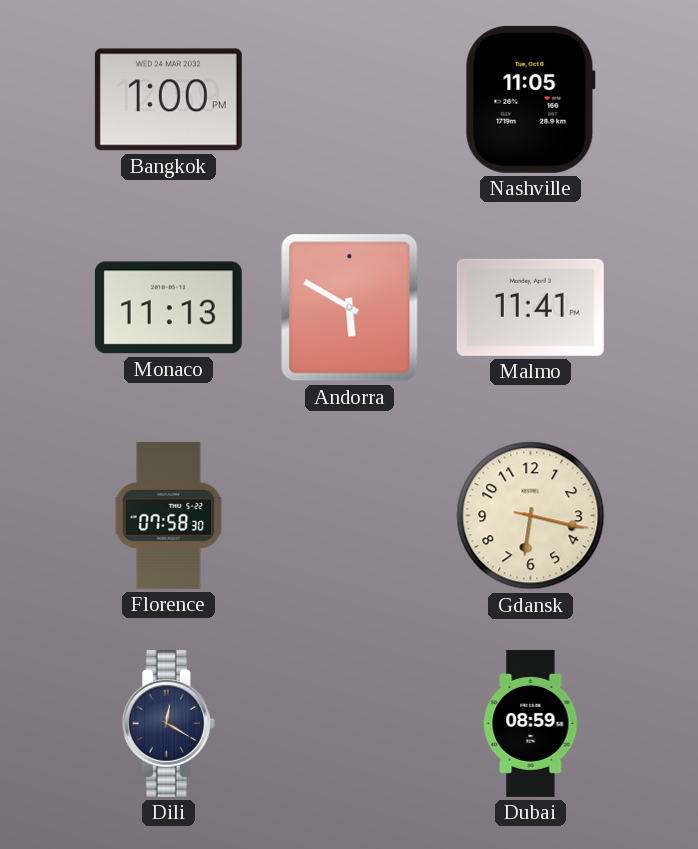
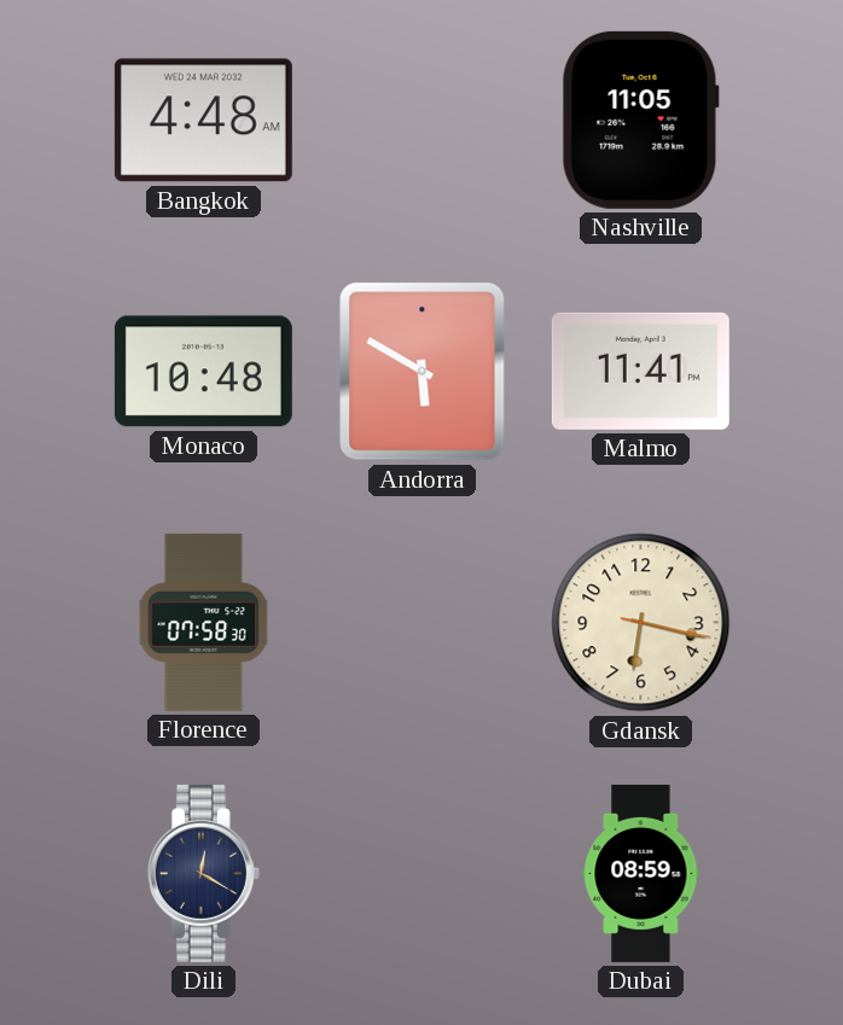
Bangkok: 1:00 -> 4:48
Monaco: 11:13 -> 10:48
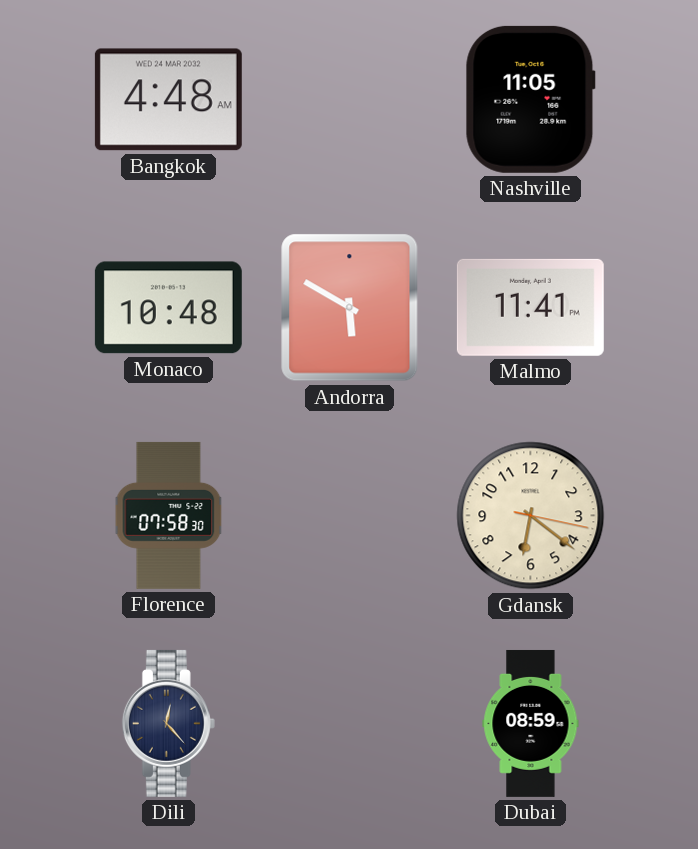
Gdansk: 6:17 -> 6:21
Dili: 12:20 -> 12:23
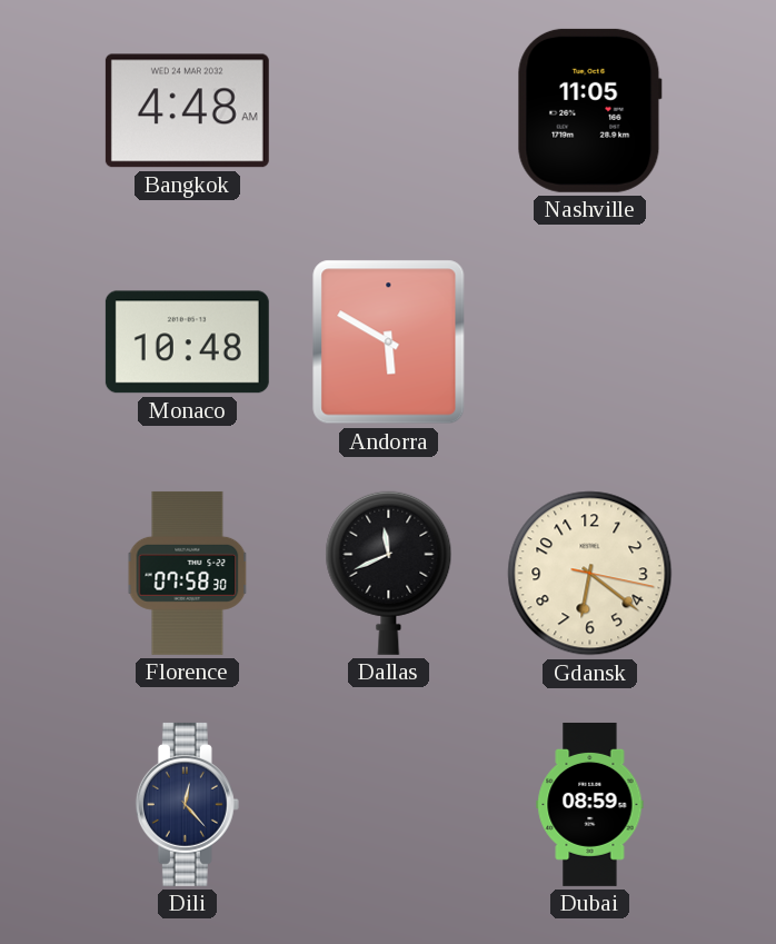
Malmo: 11:41 -> none
Dallas: none -> 11:41
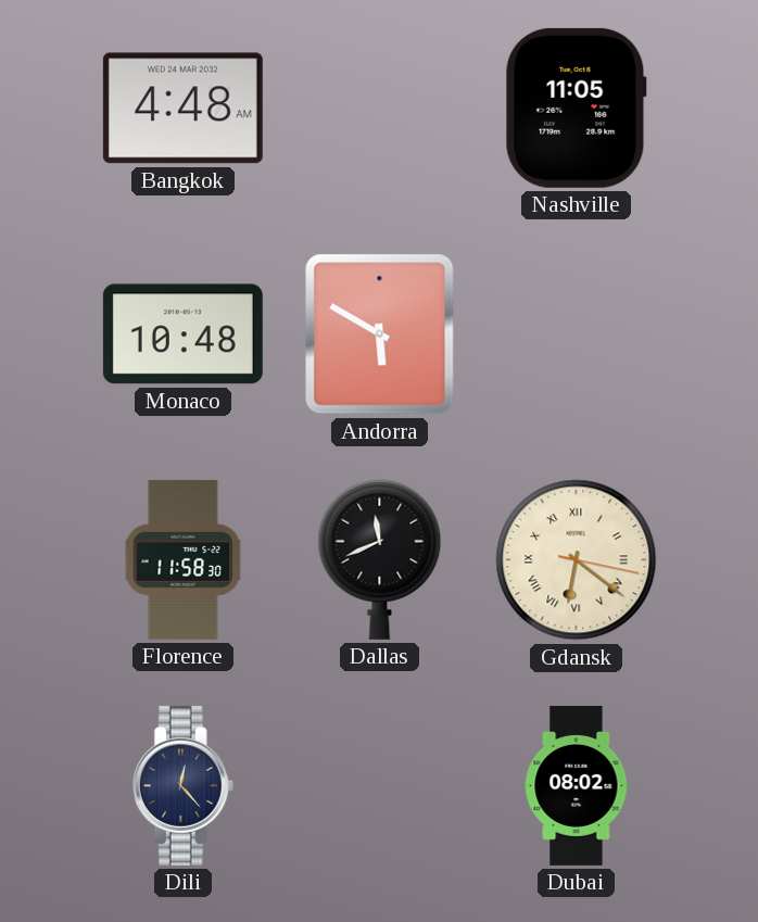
Florence: 07:58 -> 11:58
Gdansk numerals: Arabic -> Roman
Dubai: 08:59 -> 08:02
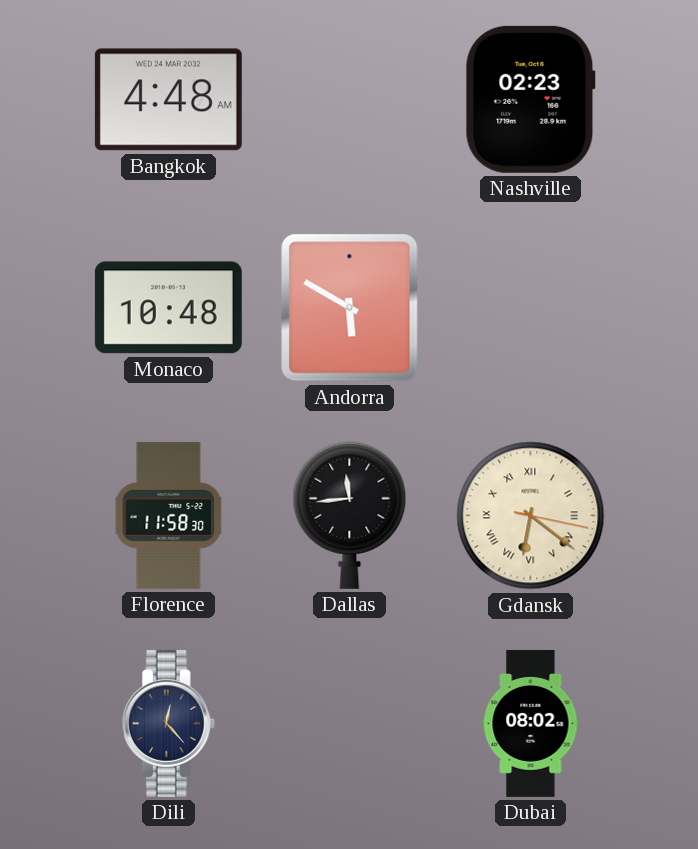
Nashville: 11:05 -> 02:23
Dallas: 11:41 -> 11:44
